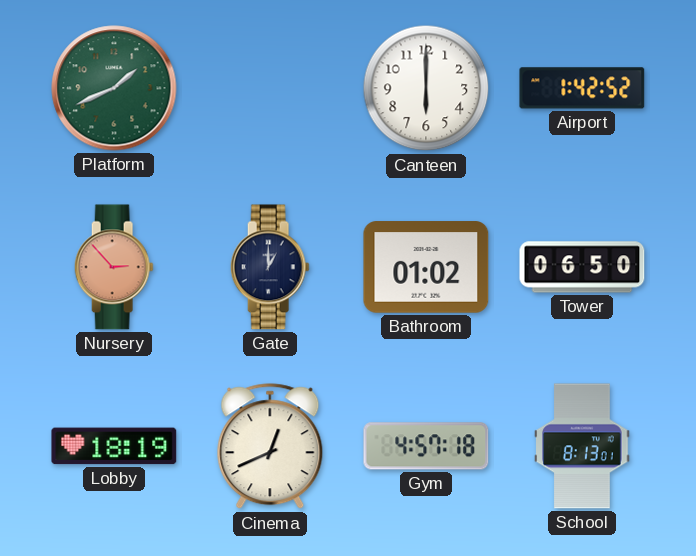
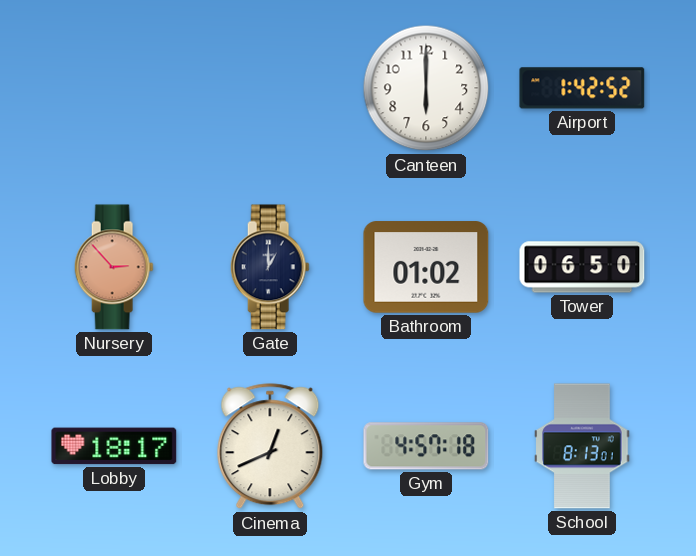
Platform: 1:41 -> none
Lobby: 18:19 -> 18:17
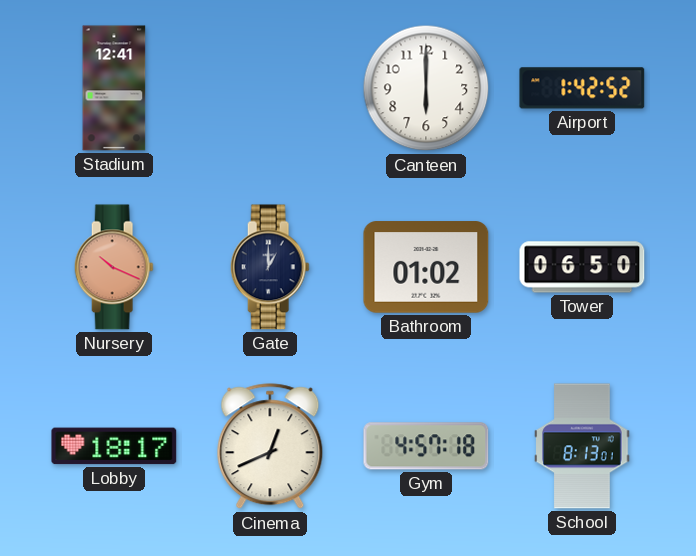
Stadium: none -> 12:41
Nursery: 2:53 -> 10:19
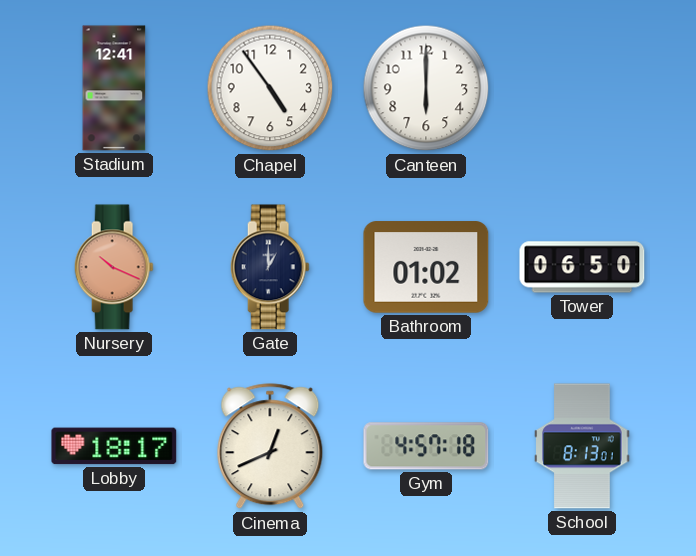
Chapel: none -> 4:54
Airport: 1:42 -> none
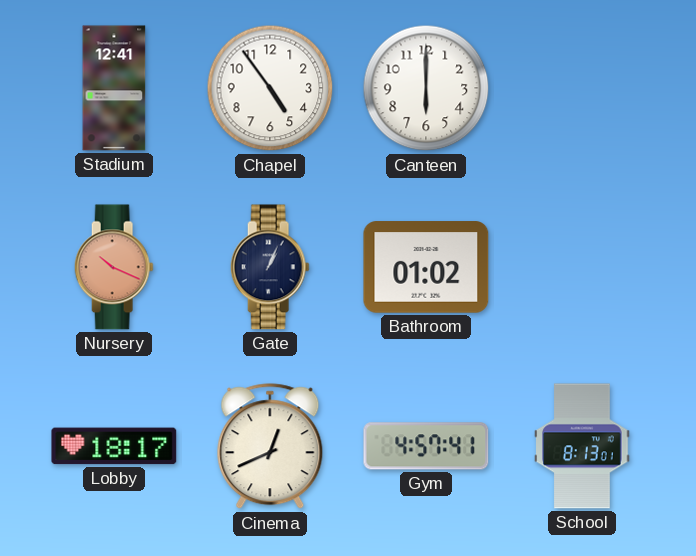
Gate: 1:00 -> 1:04
Tower: 06:50 -> none
Gym: 4:57:18 -> 4:57:41
